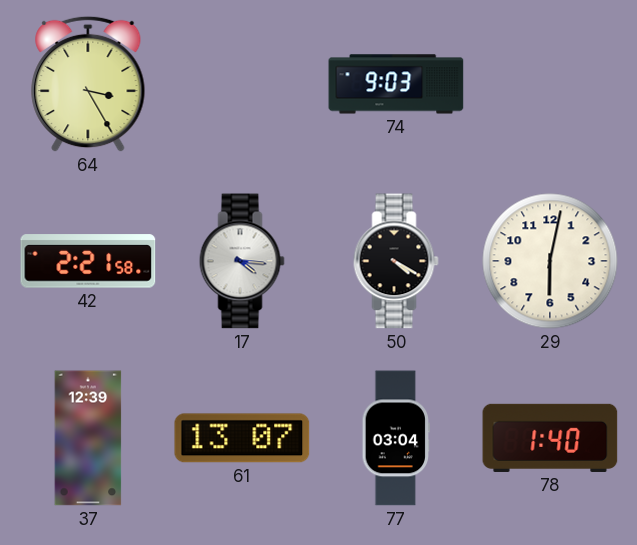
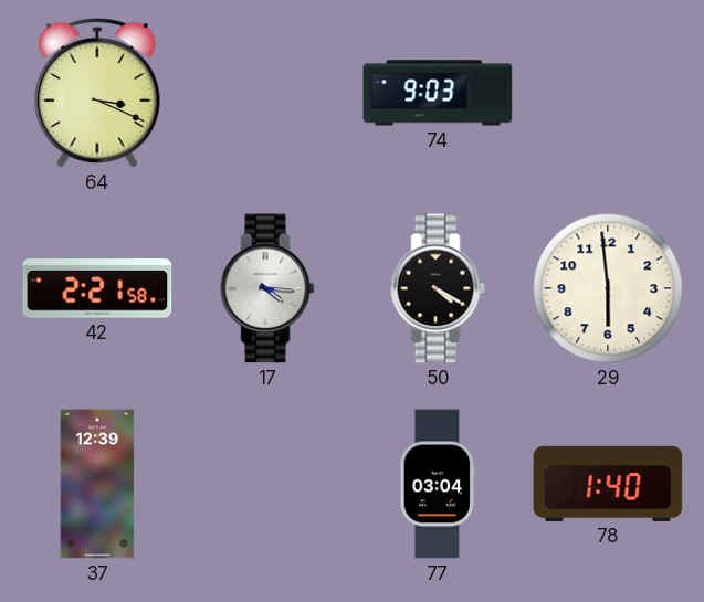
64: 3:25 -> 3:19
29: 6:02 -> 5:59
61: 13:07 -> none
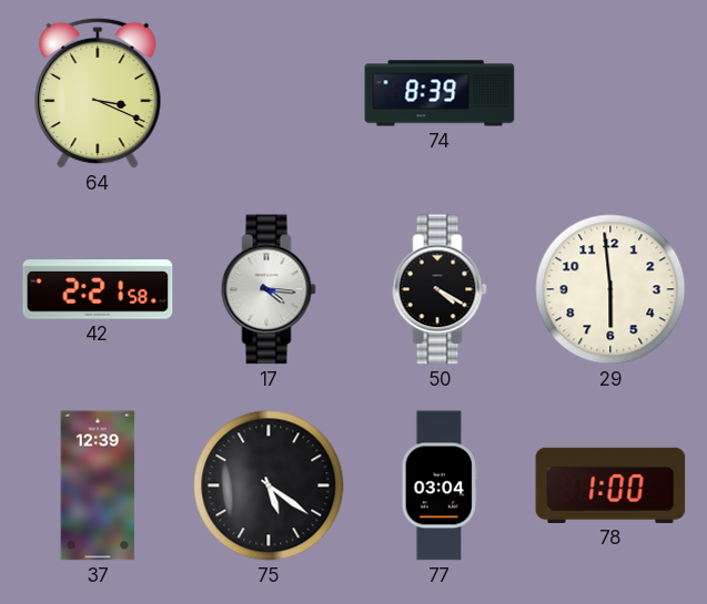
74: 9:03 -> 8:39
75: none -> 5:21
78: 1:40 -> 1:00
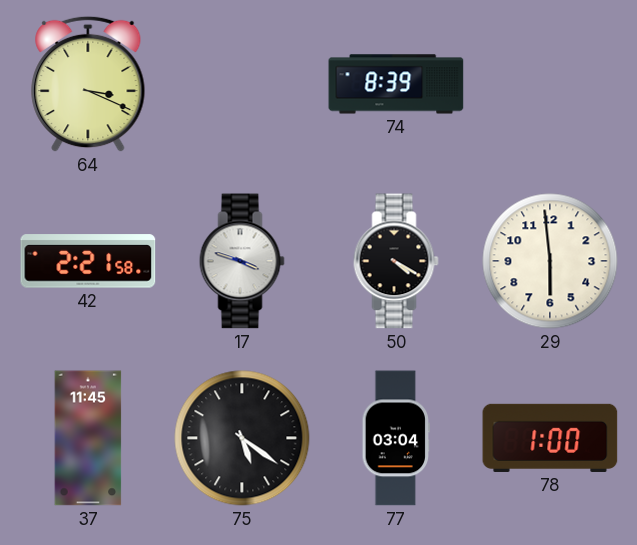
17: 4:16 -> 3:48
37: 12:39 -> 11:45
